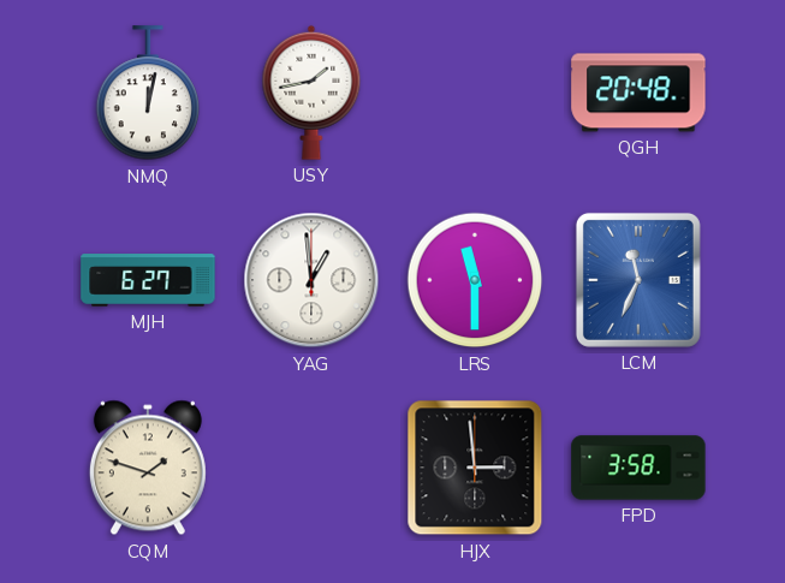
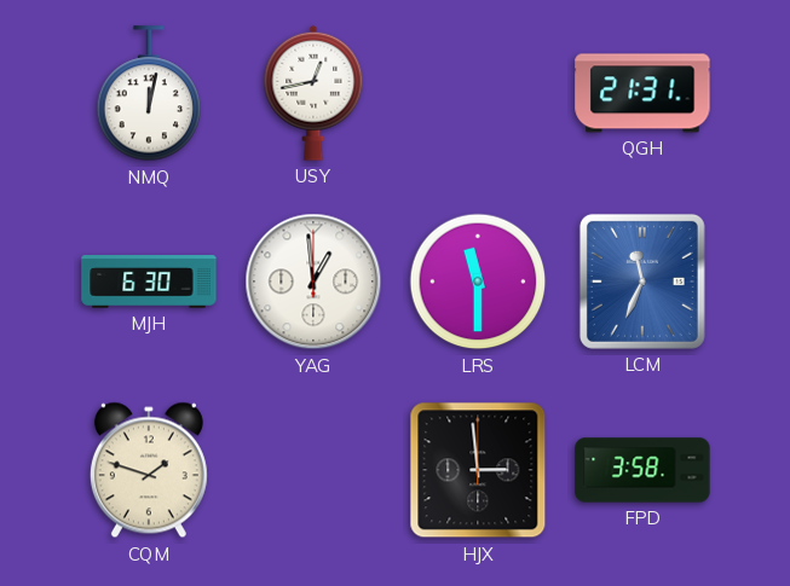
USY: 1:43 -> 12:43
QGH: 20:48 -> 21:31
MJH: 6:27 -> 6:30
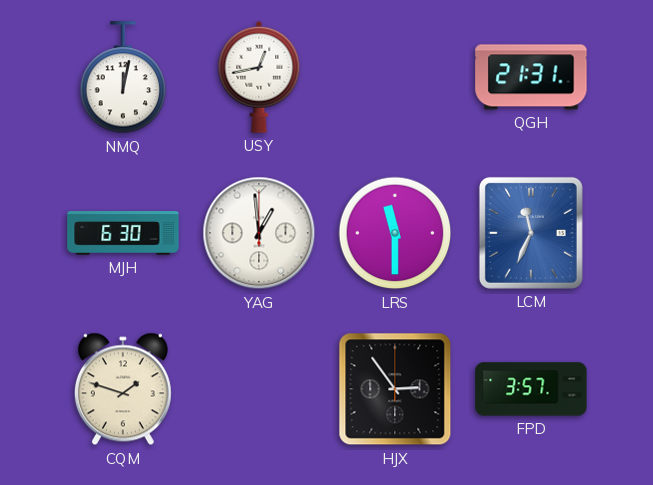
HJX: 2:59 -> 2:54
FPD: 3:58 -> 3:57
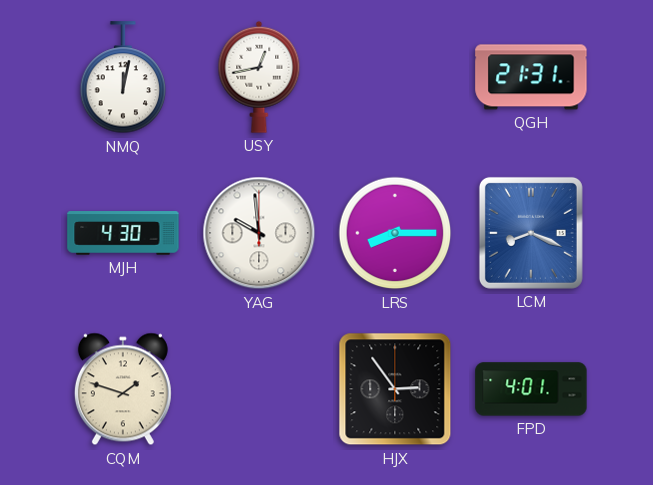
MJH: 6:30 -> 4:30
YAG: 12:59 -> 9:59
LRS: 11:30 -> 8:15
LCM: 11:34 -> 8:19
FPD: 3:57 -> 4:01
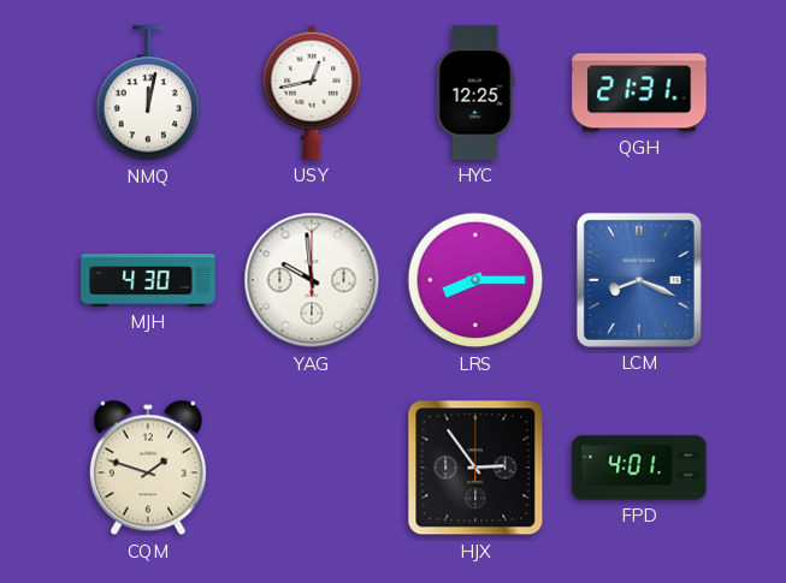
HYC: none -> 12:25
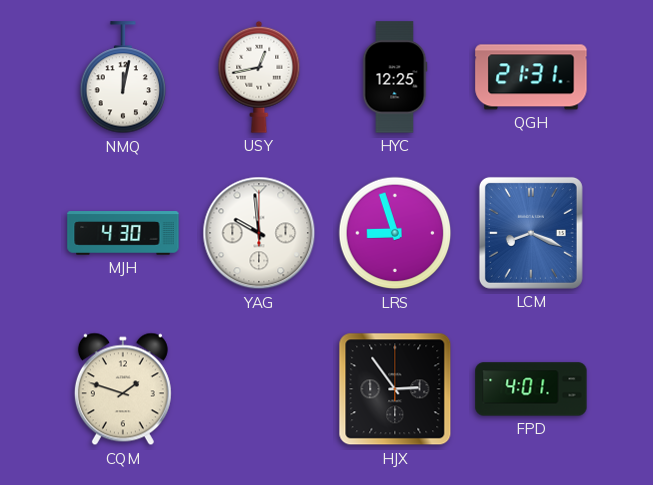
LRS: 8:15 -> 8:57
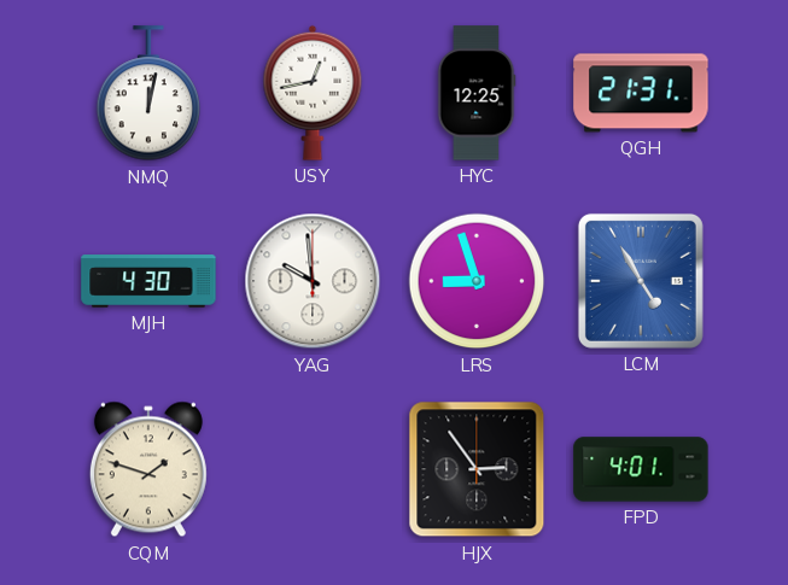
LCM: 8:19 -> 4:55
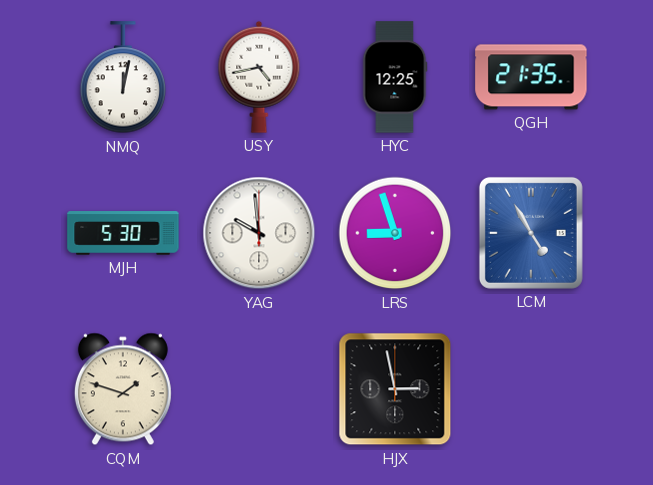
USY: 12:43 -> 4:43
QGH: 21:31 -> 21:35
MJH: 4:30 -> 5:30
HJX: 2:54 -> 2:58
FPD: 4:01 -> none
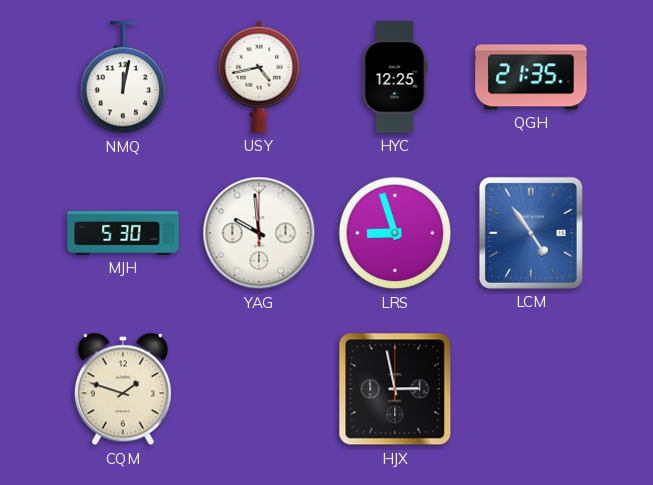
LCM: 4:55 -> 4:54
